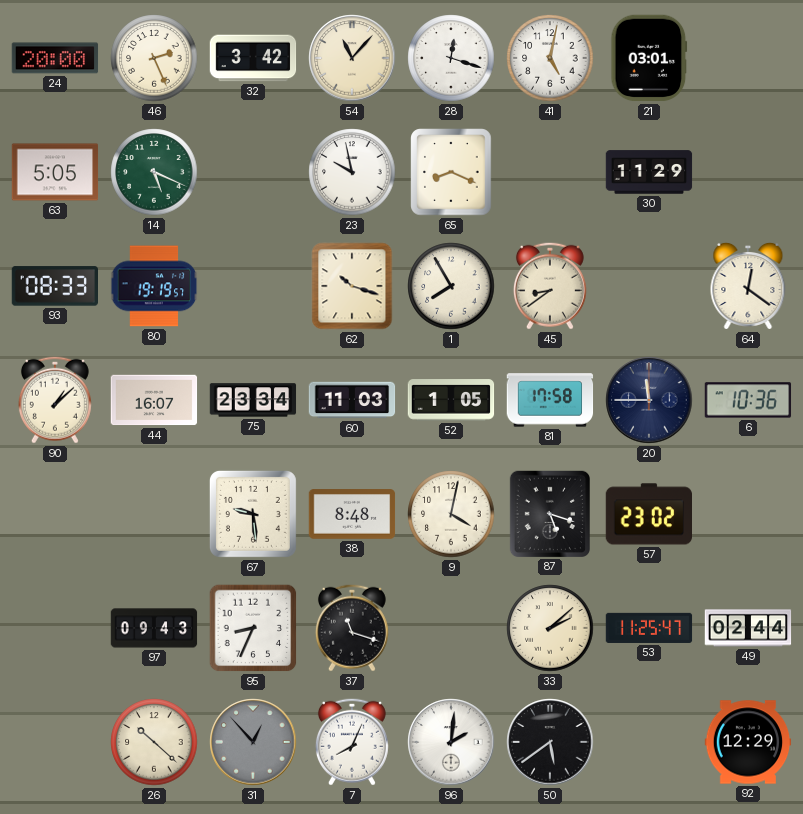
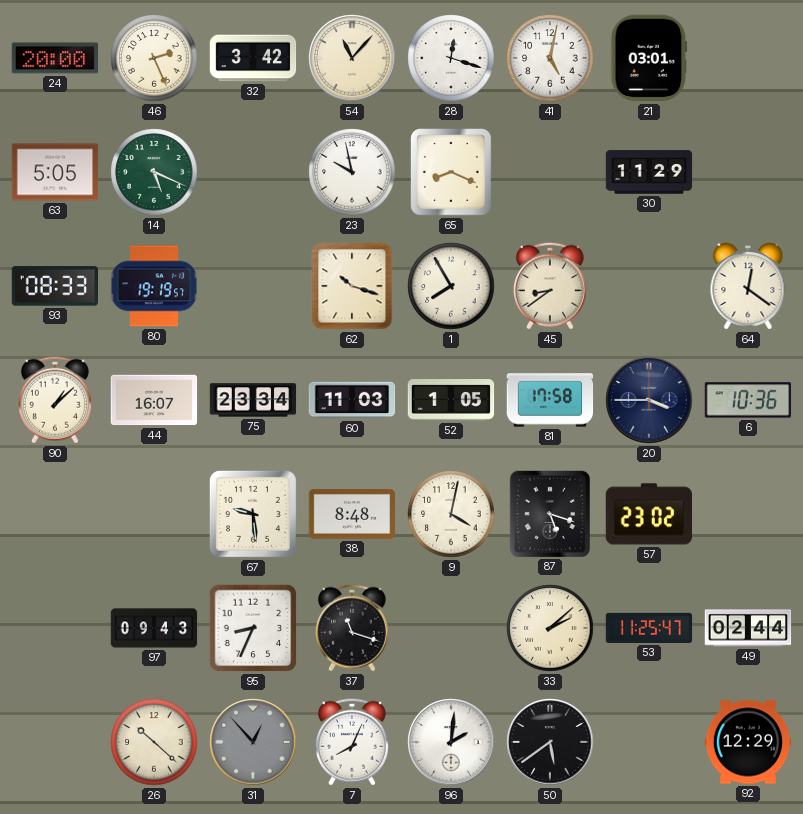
20: 11:45 -> 3:45
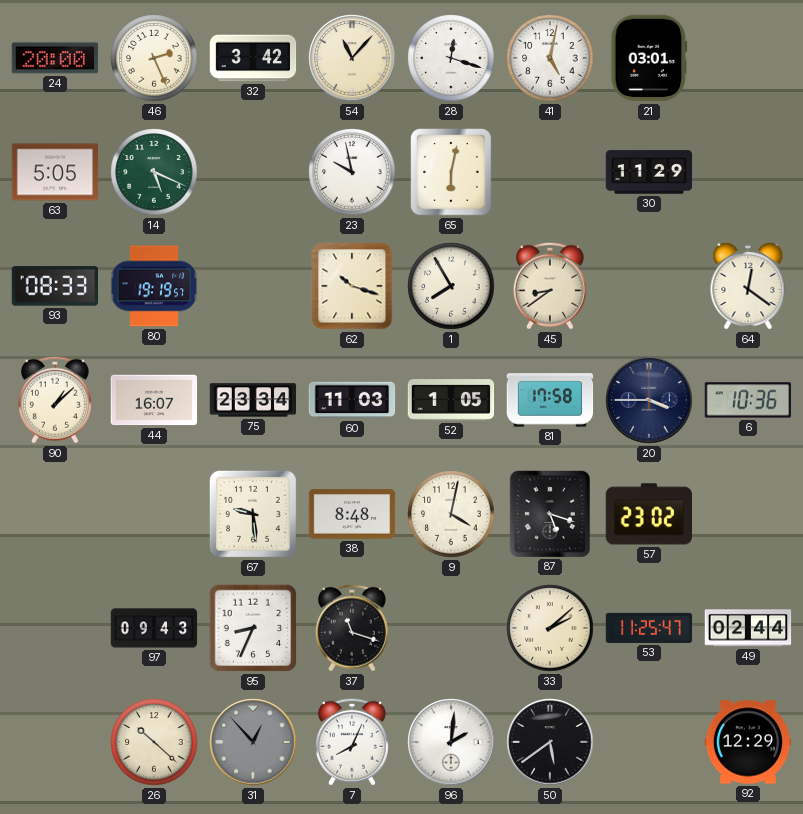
65: 8:19 -> 6:02
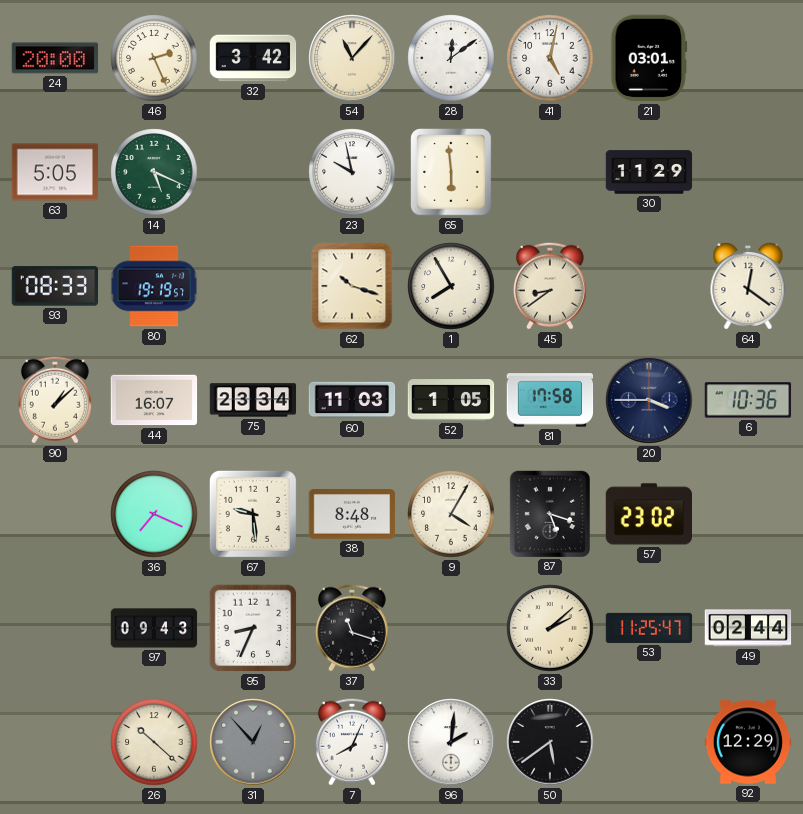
28: 12:18 -> 12:09
65: 6:02 -> 5:59
36: none -> 7:19
9: 4:02 -> 4:05
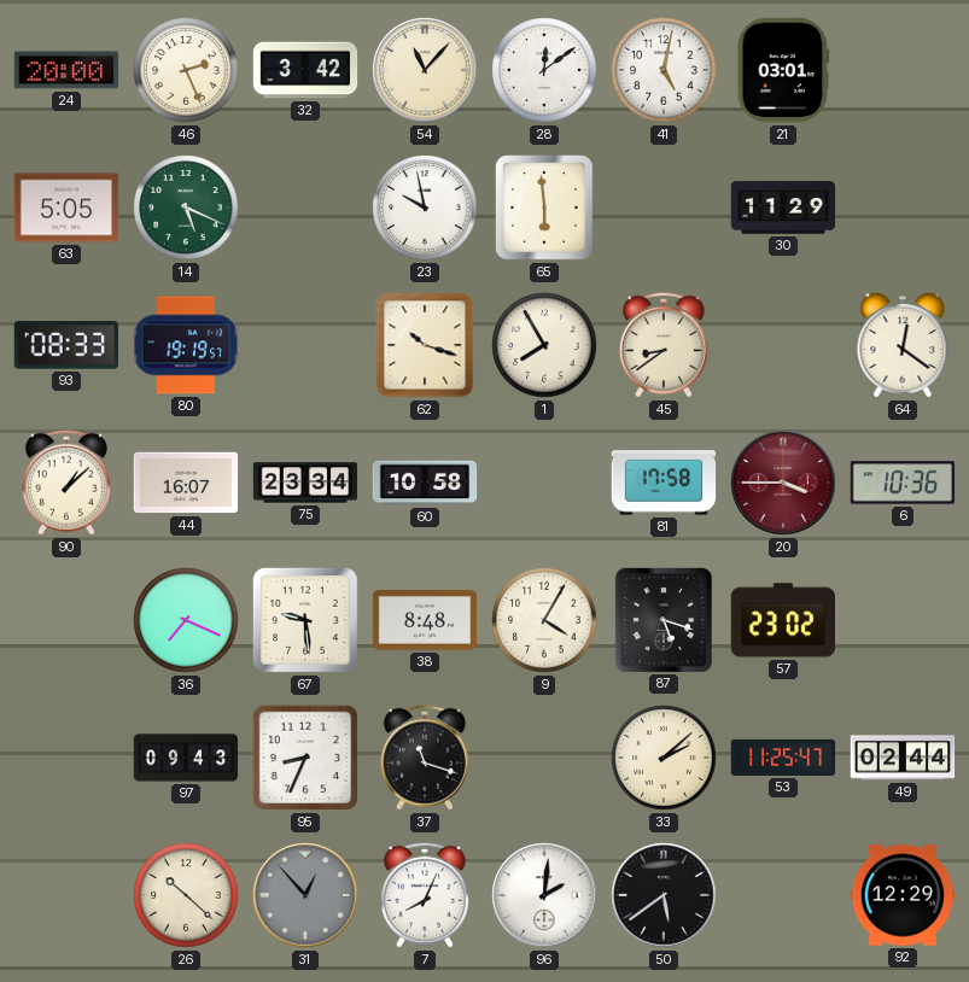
60: 11:03 -> 10:58
52: 1:05 -> none
20 dial: navy -> burgundy
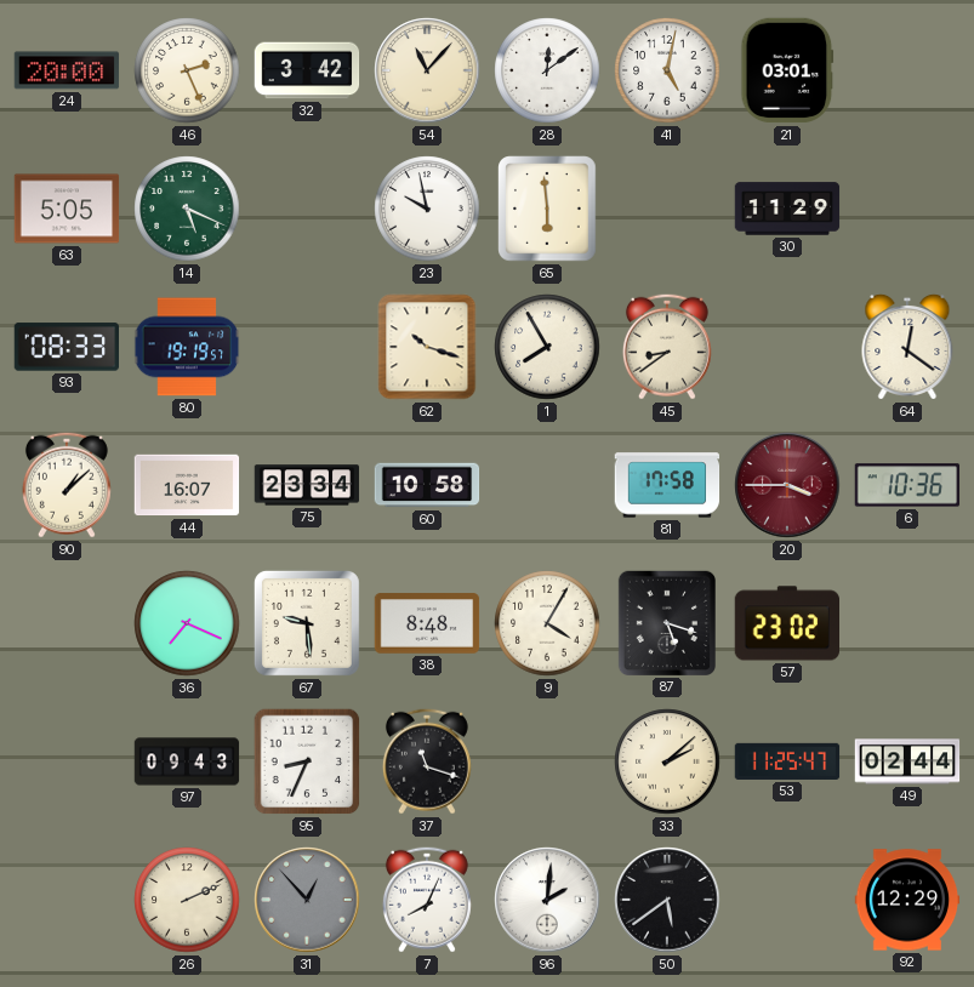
26: 10:22 -> 2:11
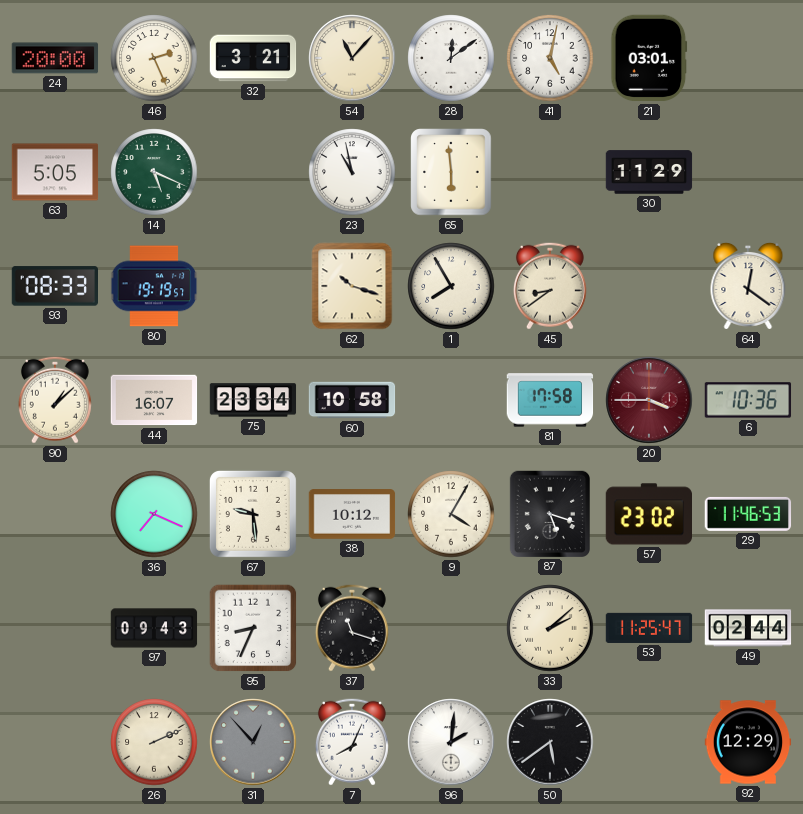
32: 3:42 -> 3:21
23: 9:58 -> 10:58
38: 8:48 -> 10:12
29: none -> 11:46
